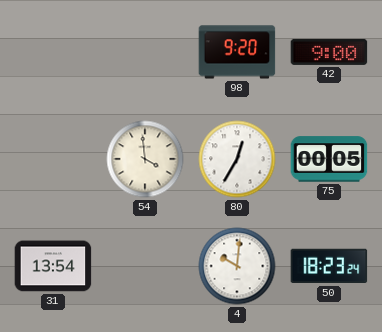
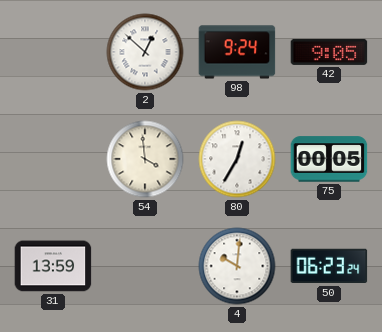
2: none -> 12:52
98: 9:20 -> 9:24
42: 9:00 -> 9:05
31: 13:54 -> 13:59
50: 18:23 -> 06:23
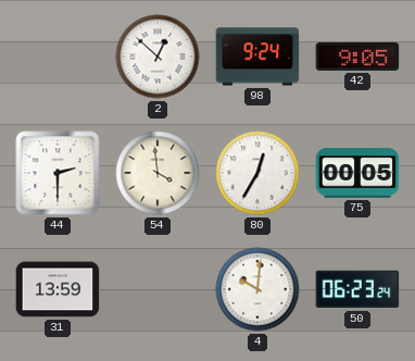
44: none -> 2:30
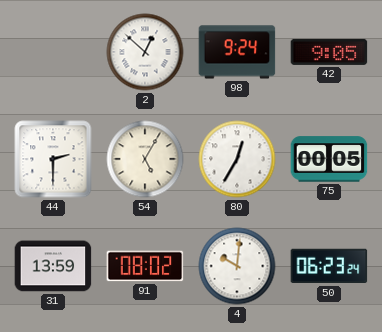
54: 3:59 -> 5:05
91: none -> 08:02
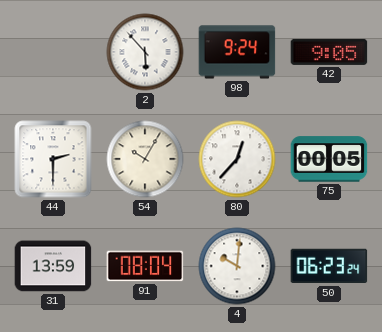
2: 12:52 -> 5:53
54: 5:05 -> 10:05
80: 12:35 -> 12:37
91: 08:02 -> 08:04
